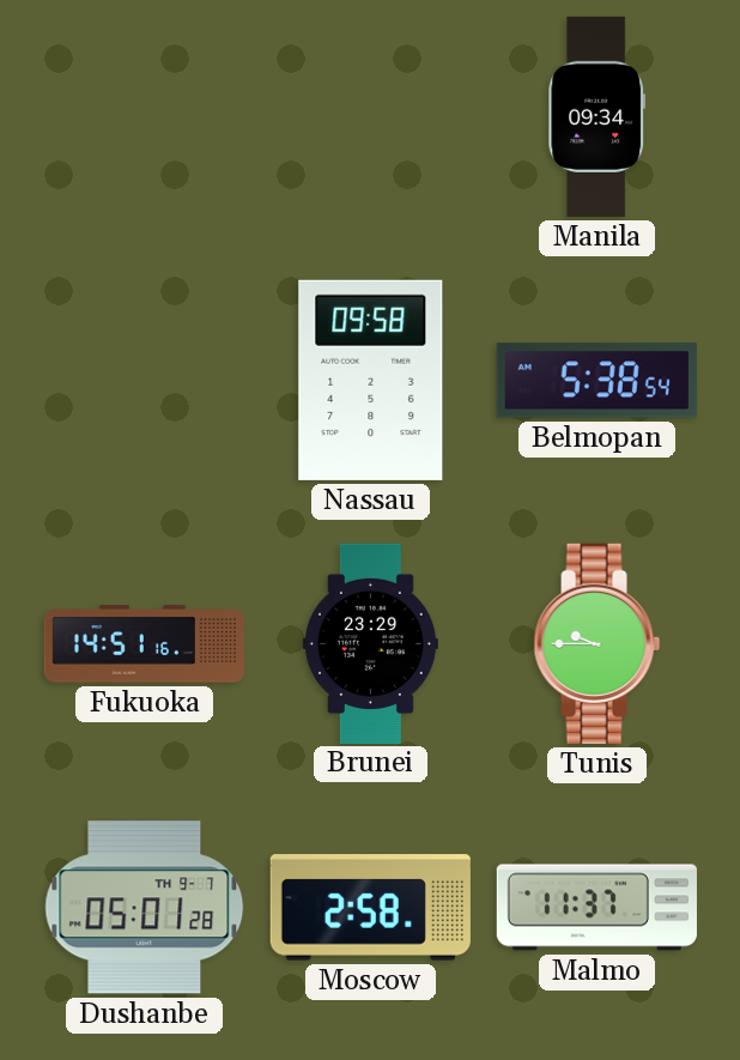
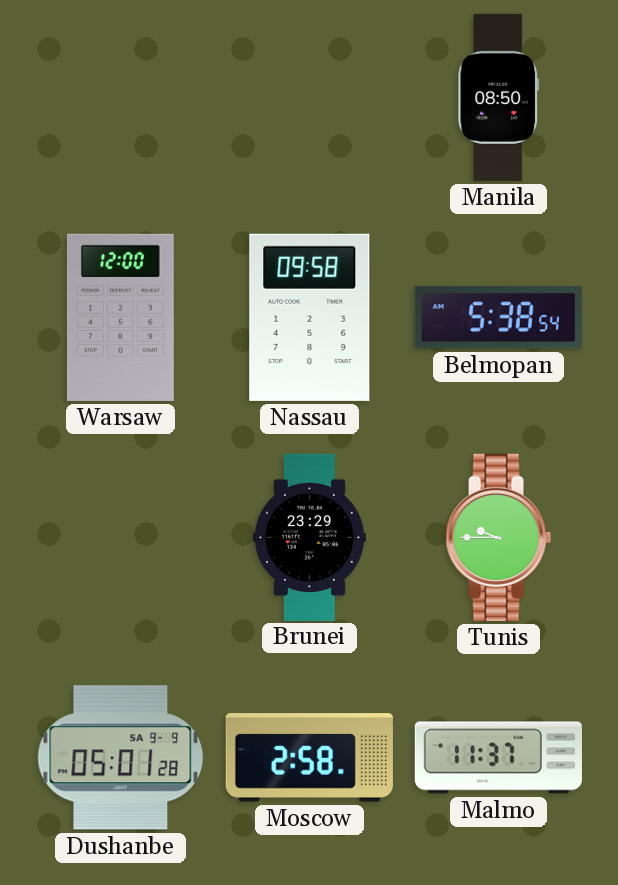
Manila: 09:34 -> 08:50
Warsaw: none -> 12:00
Fukuoka: 14:51 -> none
Dushanbe date: TH 9-7 -> SA 9-9
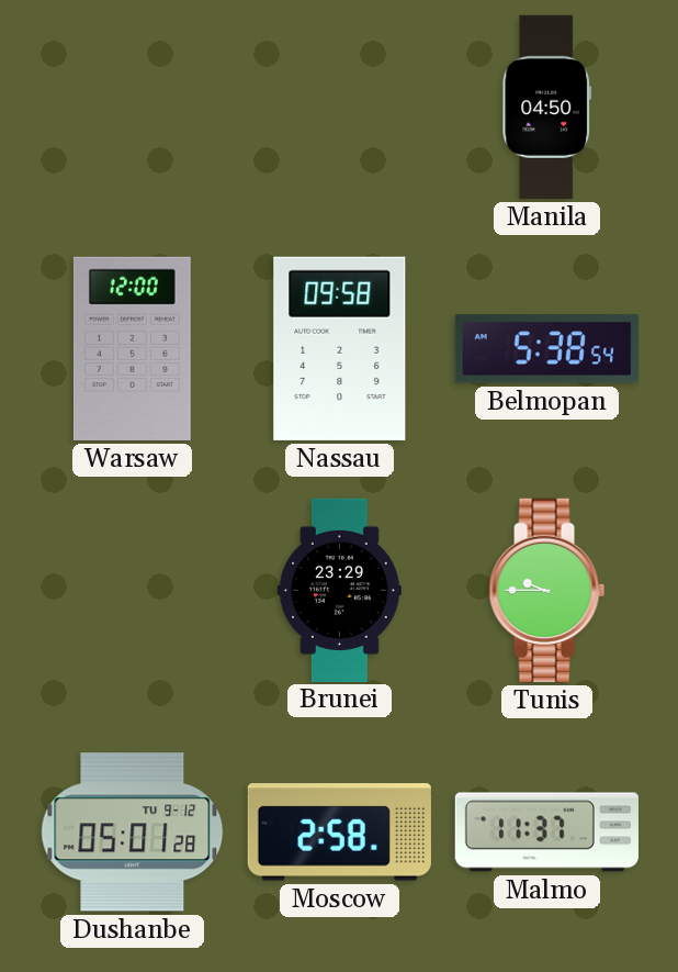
Manila: 08:50 -> 04:50
Dushanbe date: SA 9-9 -> TU 9-12
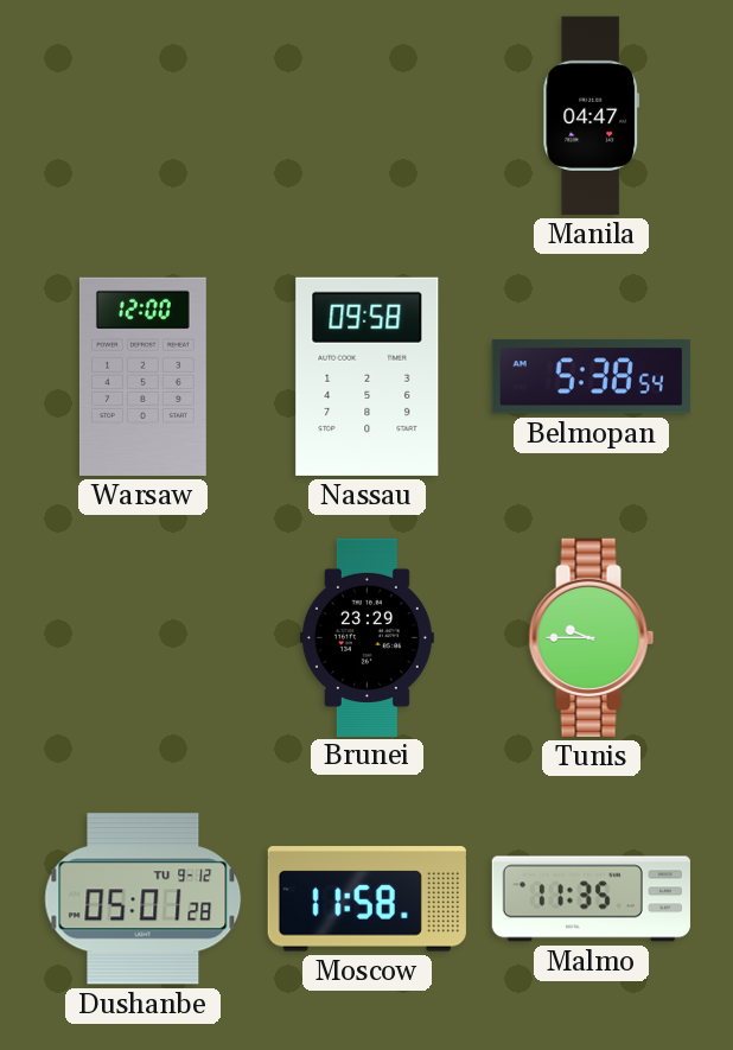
Manila: 04:50 -> 04:47
Moscow: 2:58 -> 11:58
Malmo: 11:37 -> 11:35
